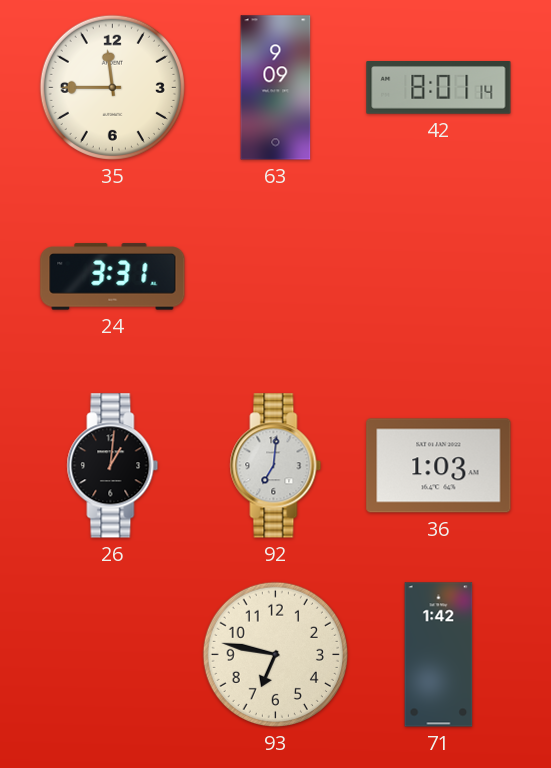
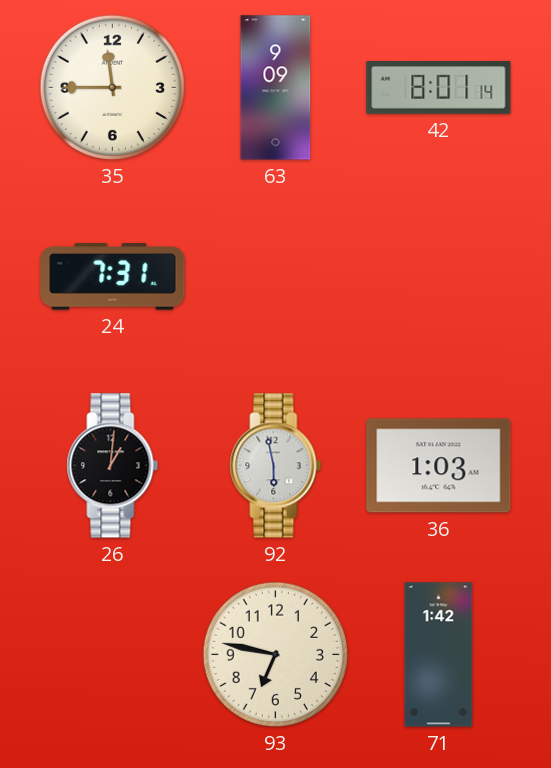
24: 3:31 -> 7:31
92: 7:01 -> 5:58
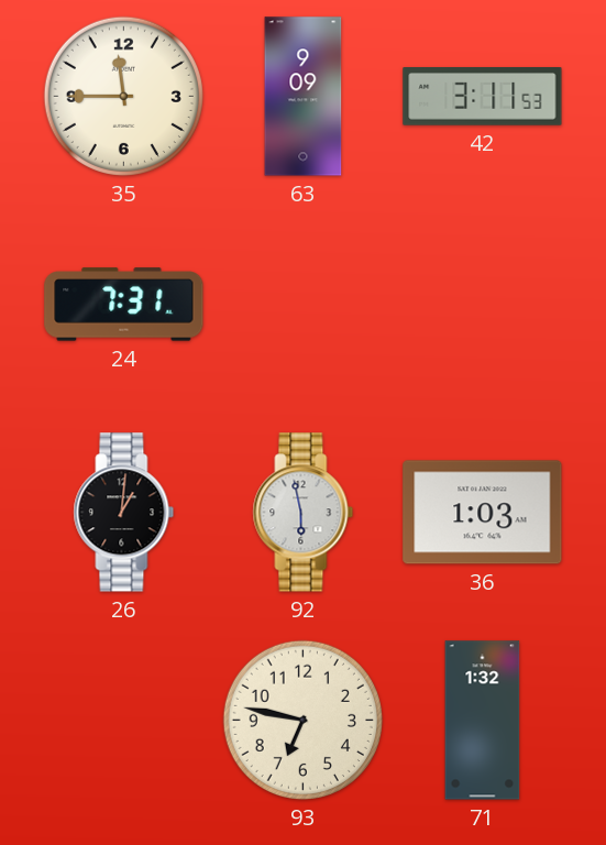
42: 8:01 -> 3:11
71: 1:42 -> 1:32
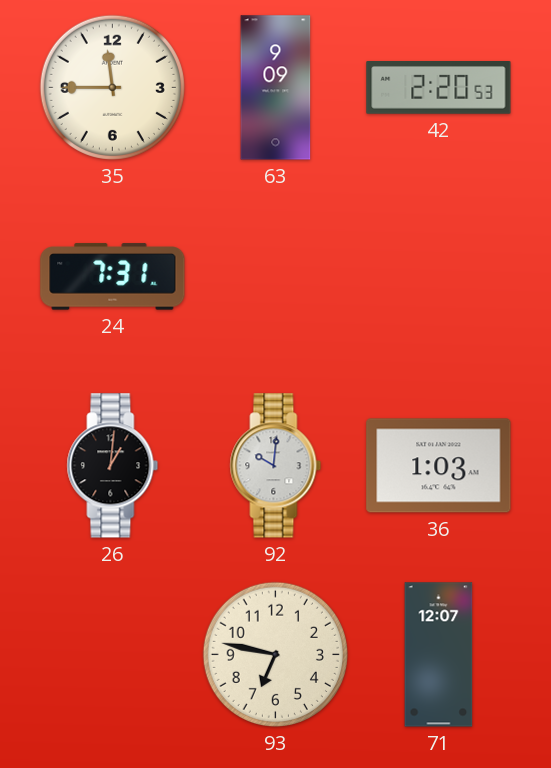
42: 3:11 -> 2:20
92: 5:58 -> 10:01
71: 1:32 -> 12:07
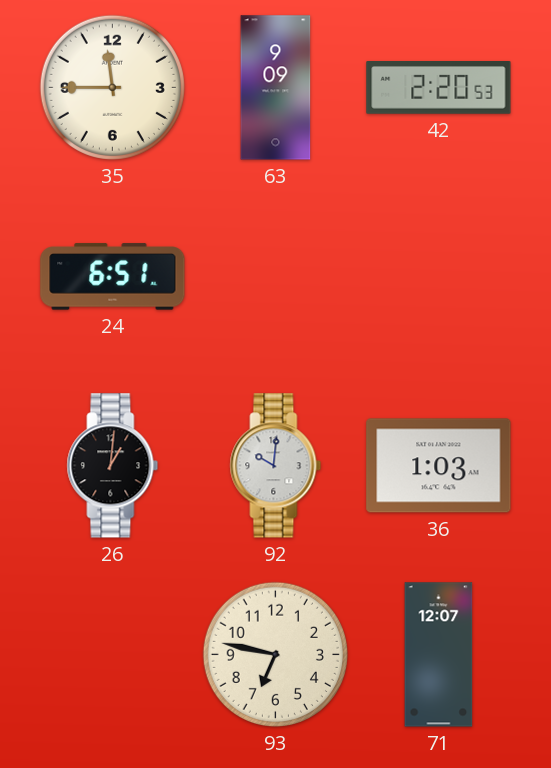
24: 7:31 -> 6:51
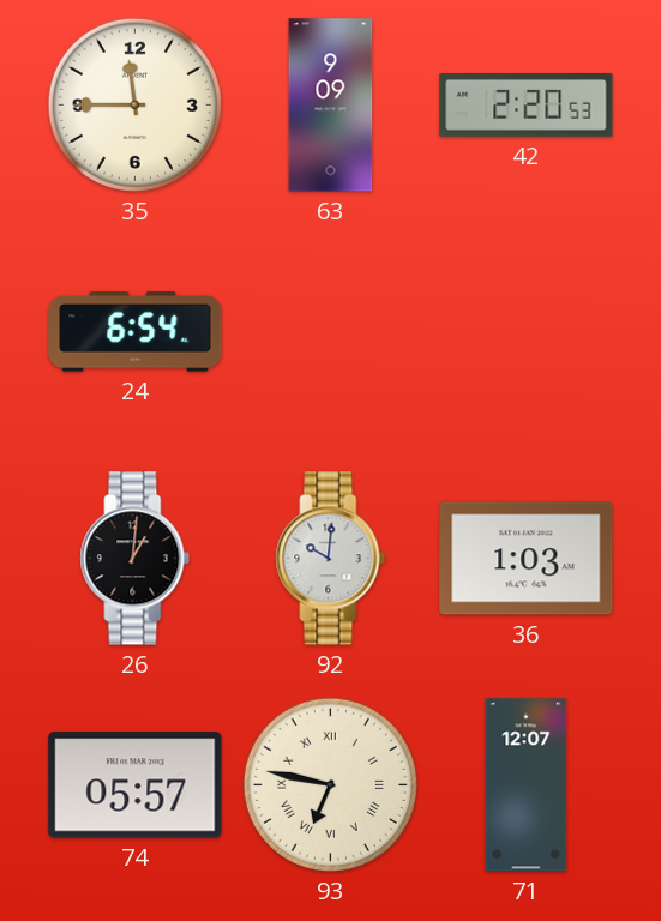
24: 6:51 -> 6:54
74: none -> 05:57
93 numerals: Arabic -> Roman
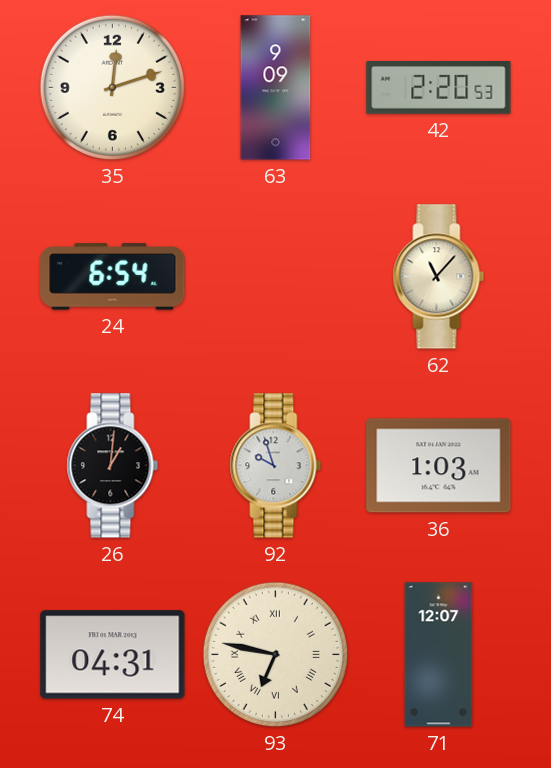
35: 11:45 -> 12:12
62: none -> 11:07
92: 10:01 -> 9:57
74: 05:57 -> 04:31
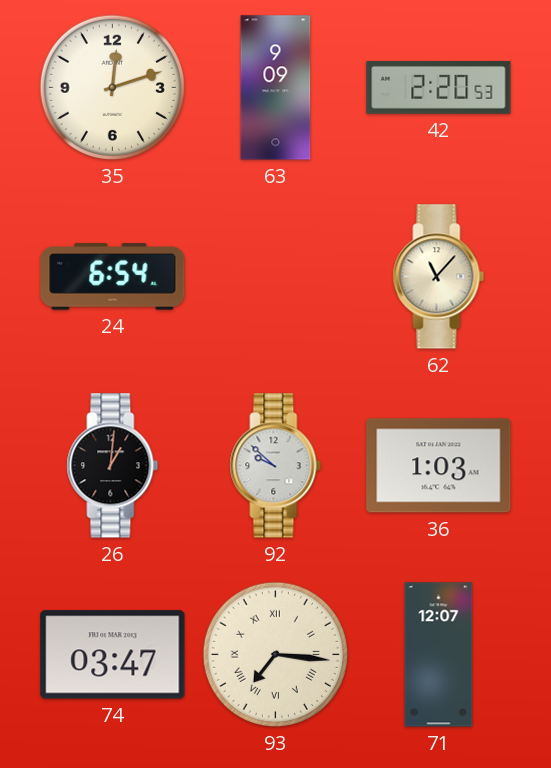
92: 9:57 -> 9:52
74: 04:31 -> 03:47
93: 6:47 -> 7:16
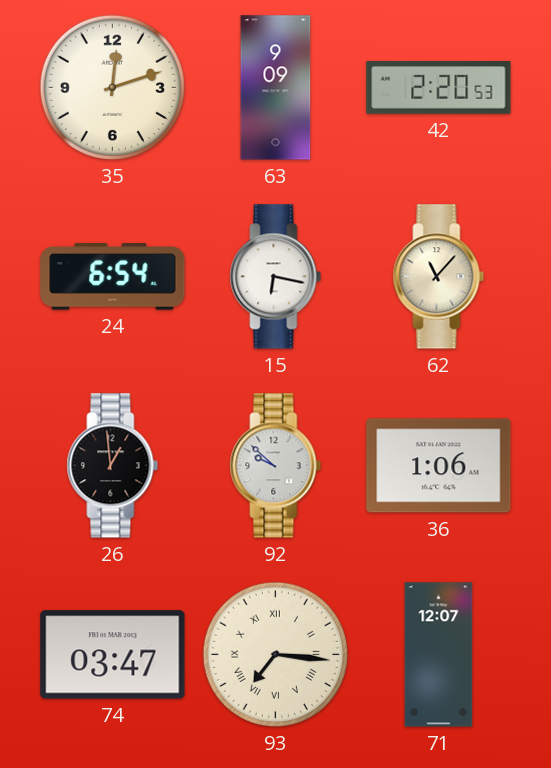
15: none -> 6:17
26: 1:01 -> 12:59
36: 1:03 -> 1:06
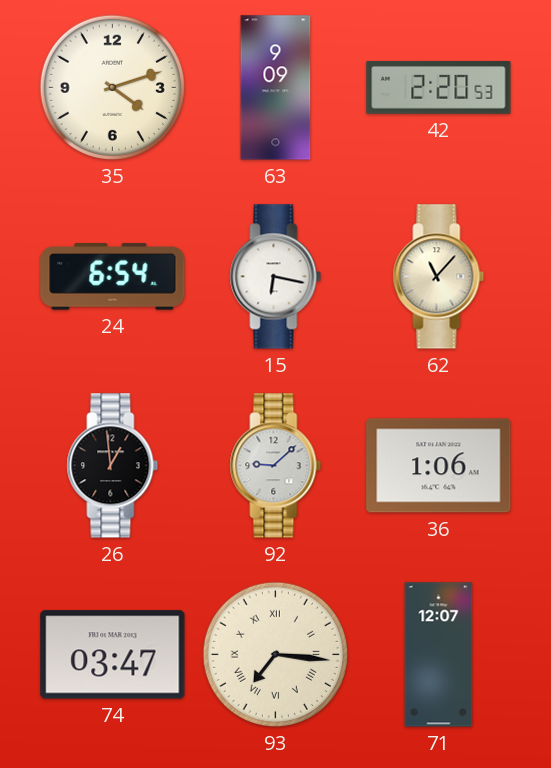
35: 12:12 -> 4:12
92: 9:52 -> 9:08
